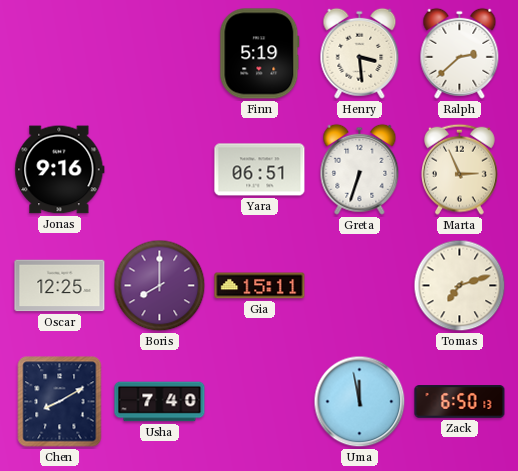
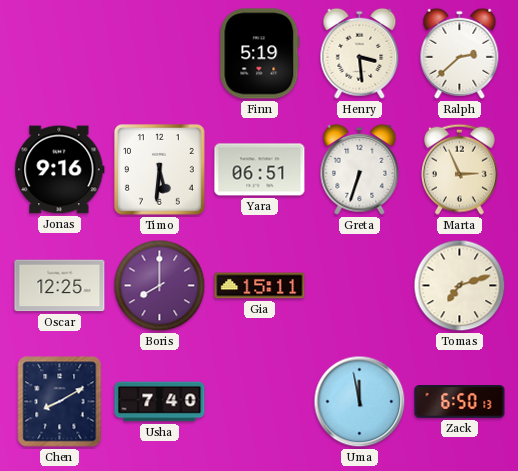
Timo: none -> 5:31
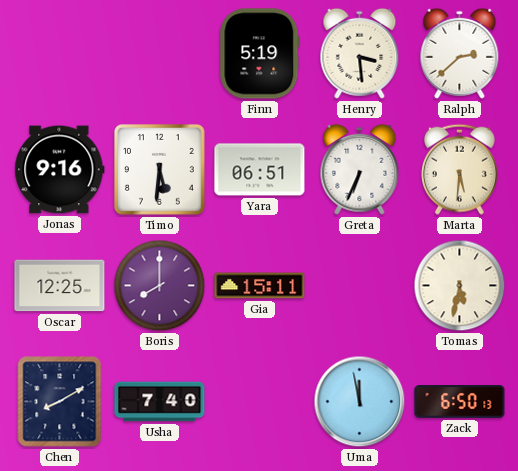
Greta: 6:33 -> 6:34
Marta: 2:56 -> 5:31
Tomas: 7:12 -> 5:32
